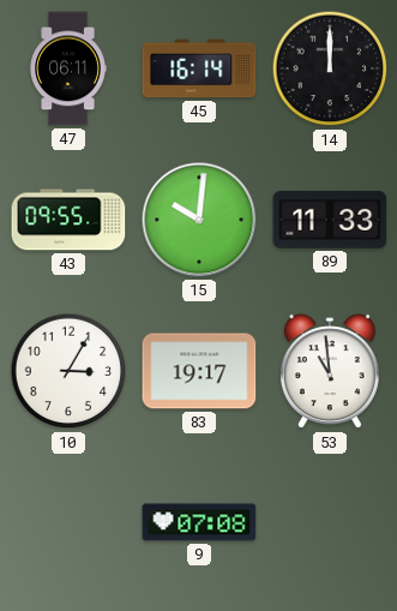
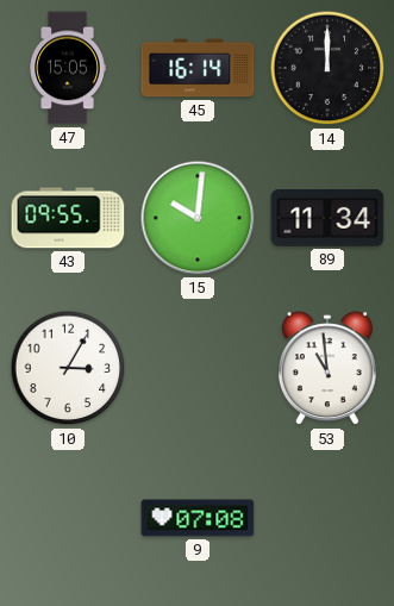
47: 06:11 -> 15:05
89: 11:33 -> 11:34
83: 19:17 -> none
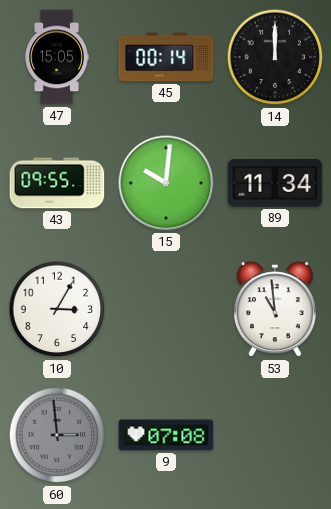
45: 16:14 -> 00:14
60: none -> 2:59
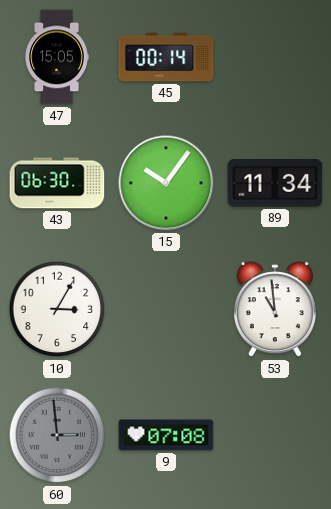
14: 12:00 -> none
43: 09:55 -> 06:30
15: 10:01 -> 10:06
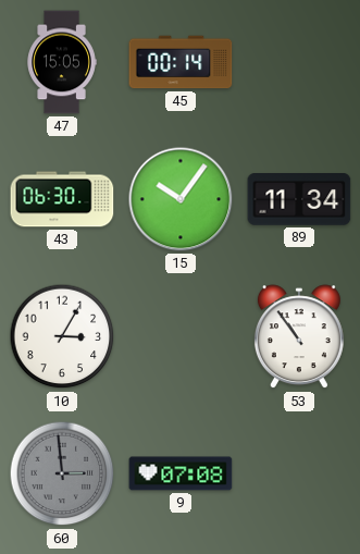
53: 10:59 -> 10:54
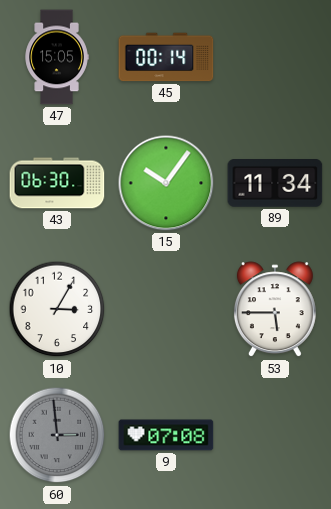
53: 10:54 -> 5:45
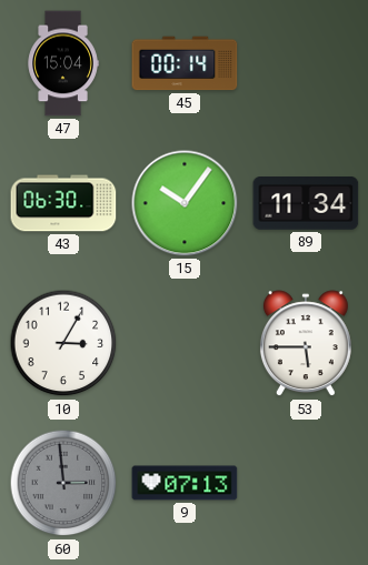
47: 15:05 -> 15:04
9: 07:08 -> 07:13
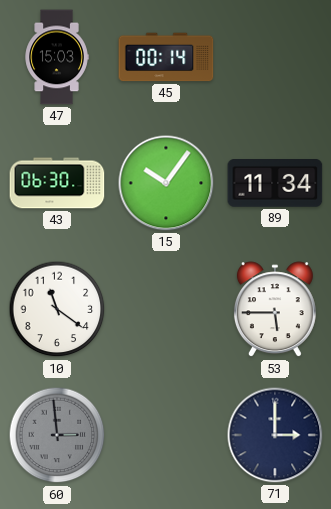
47: 15:04 -> 15:03
10: 3:05 -> 11:21
9: 07:13 -> none
71: none -> 3:00
